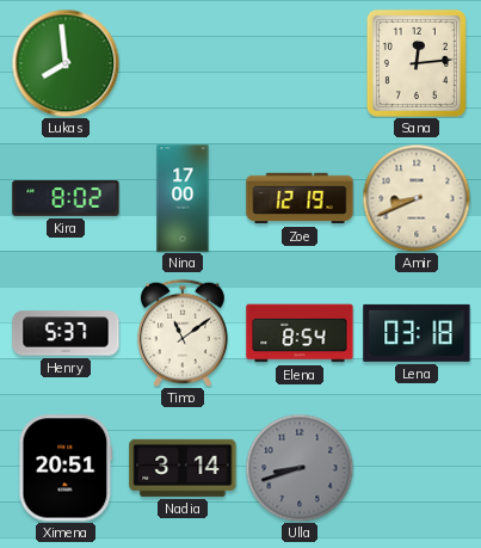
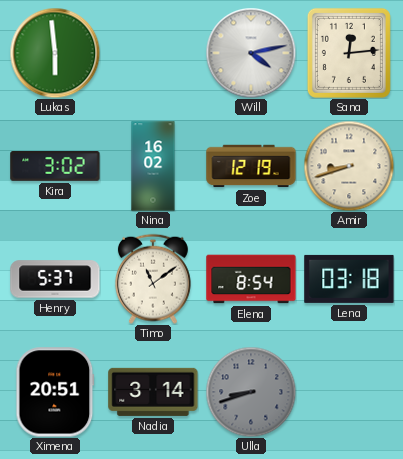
Lukas: 7:59 -> 5:59
Will: none -> 4:13
Kira: 8:02 -> 3:02
Nina: 17:00 -> 16:02
Amir: 8:41 -> 8:42
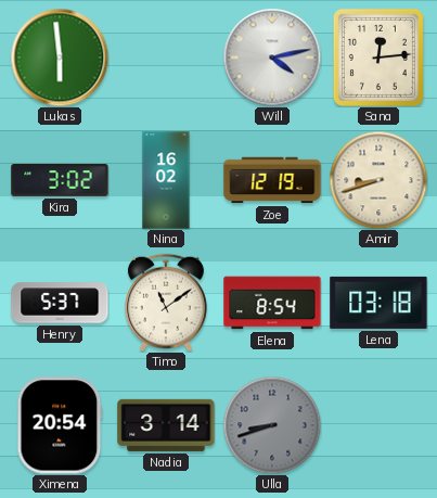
Ximena: 20:51 -> 20:54
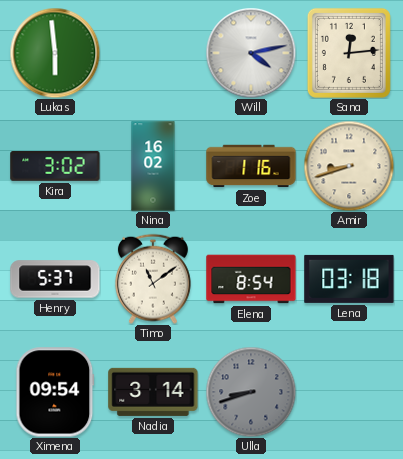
Zoe: 12:19 -> 1:16
Ximena: 20:54 -> 09:54
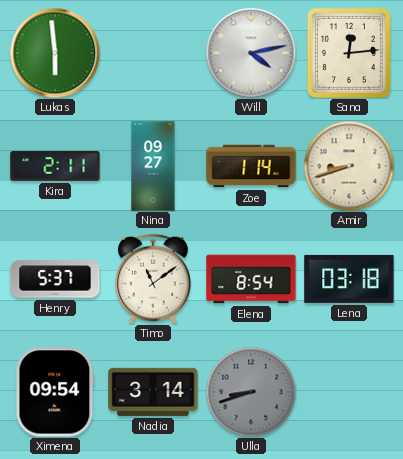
Kira: 3:02 -> 2:11
Nina: 16:02 -> 09:27
Zoe: 1:16 -> 1:14
